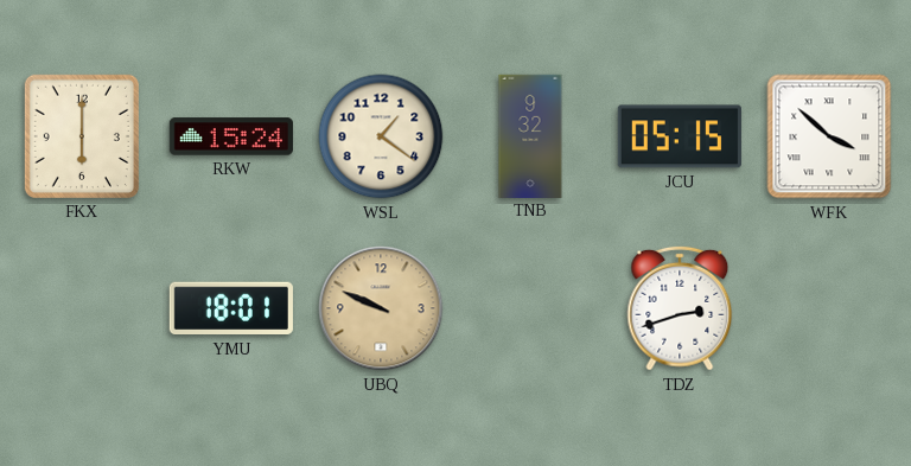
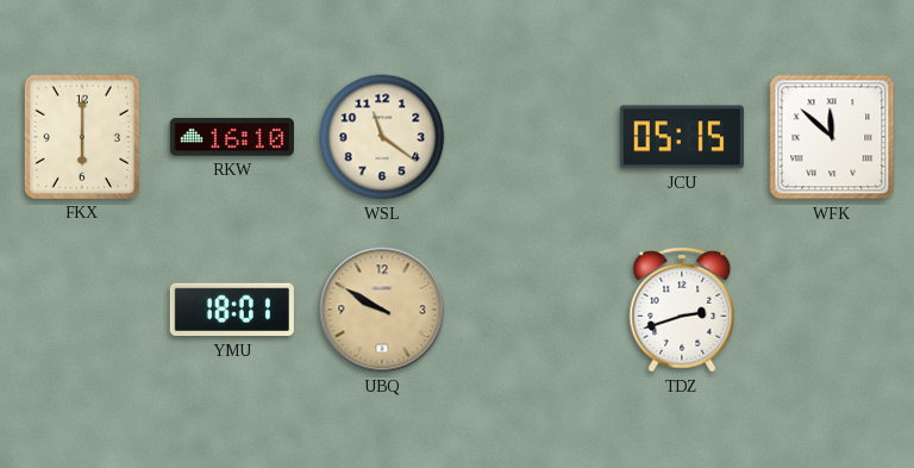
RKW: 15:24 -> 16:10
WSL: 1:21 -> 11:21
TNB: 9:32 -> none
WFK: 3:52 -> 11:52
UBQ: 9:49 -> 9:50
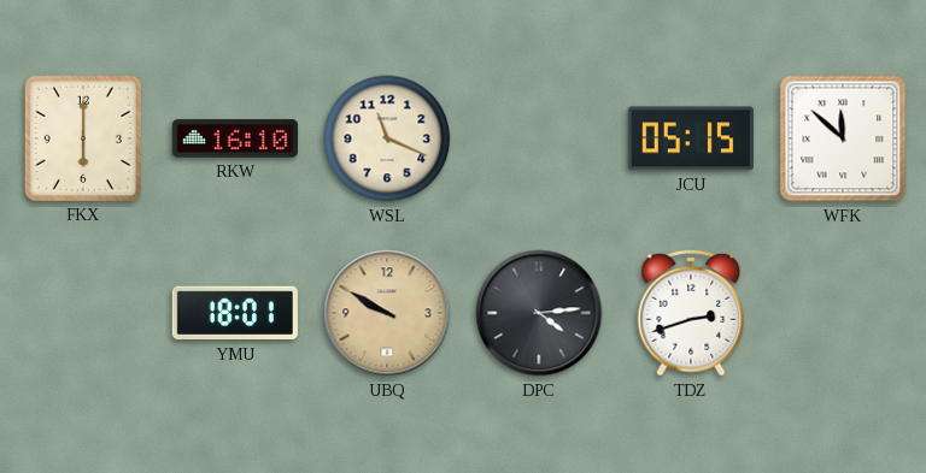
WSL: 11:21 -> 11:19
DPC: none -> 4:14
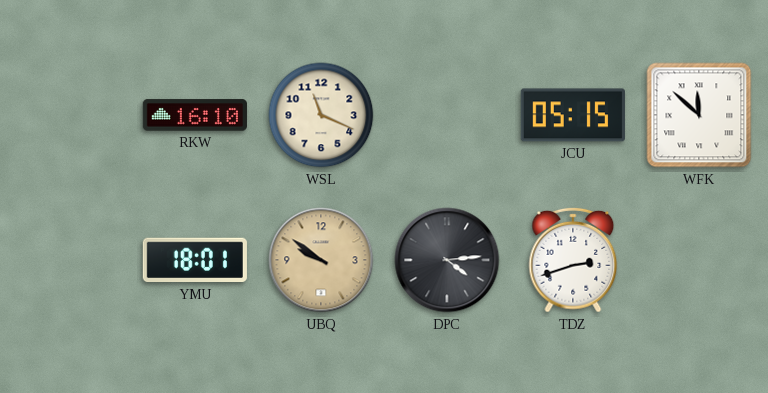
FKX: 6:00 -> none
UBQ: 9:50 -> 9:51
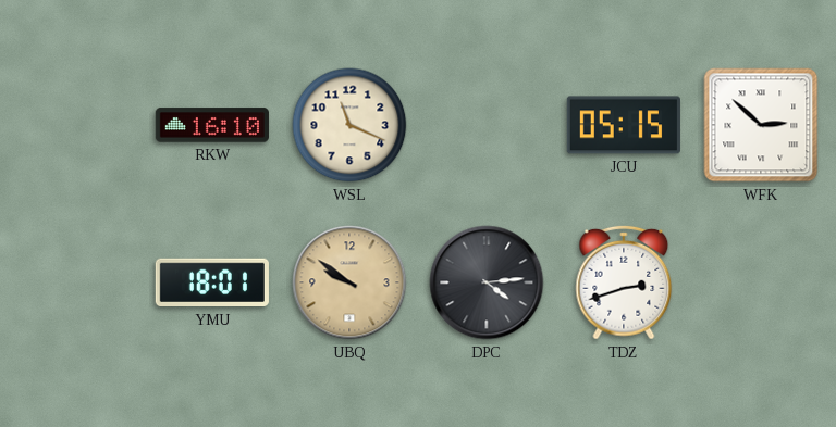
WFK: 11:52 -> 2:52
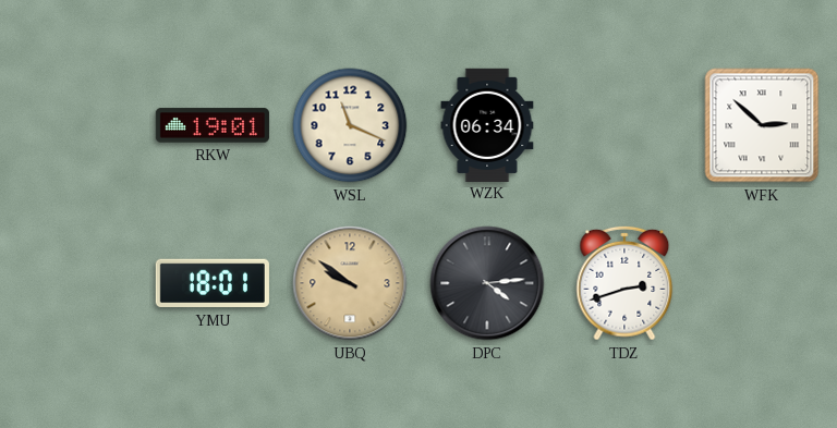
RKW: 16:10 -> 19:01
WZK: none -> 06:34
JCU: 05:15 -> none
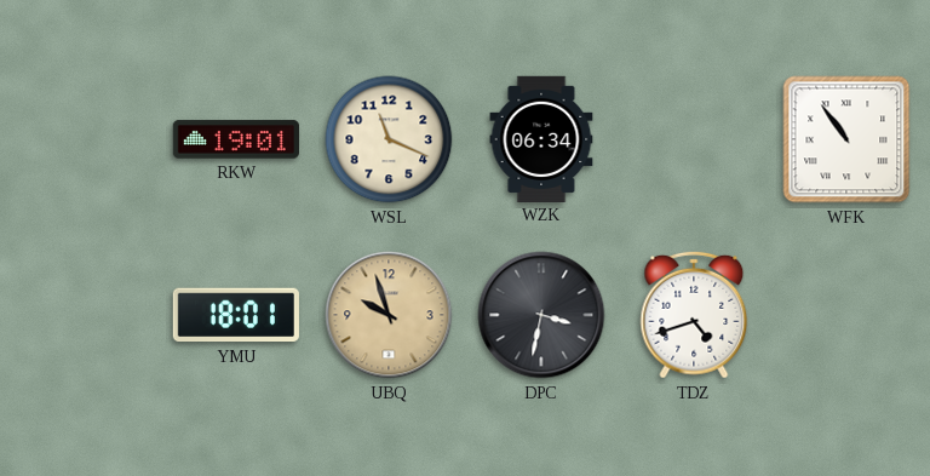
WFK: 2:52 -> 10:54
UBQ: 9:51 -> 9:57
DPC: 4:14 -> 3:32
TDZ: 2:42 -> 4:42
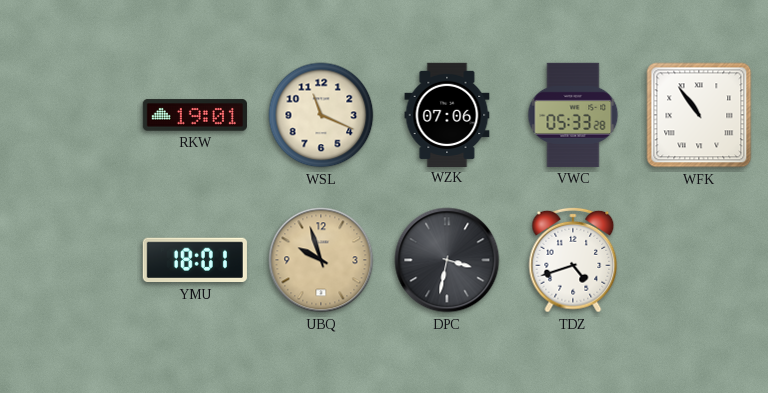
WZK: 06:34 -> 07:06
VWC: none -> 05:33
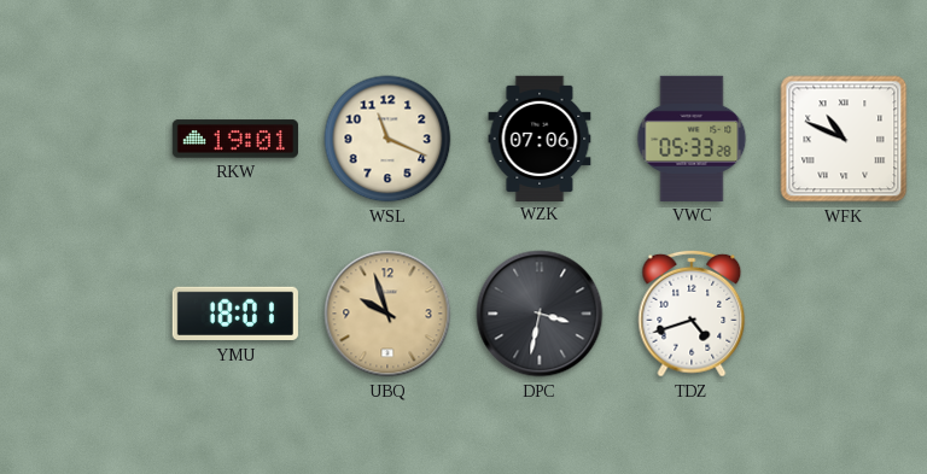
WFK: 10:54 -> 10:49
